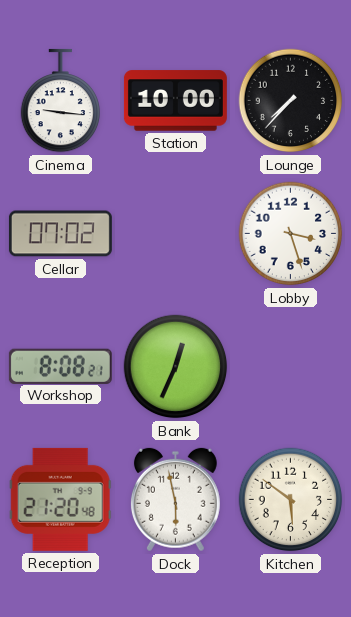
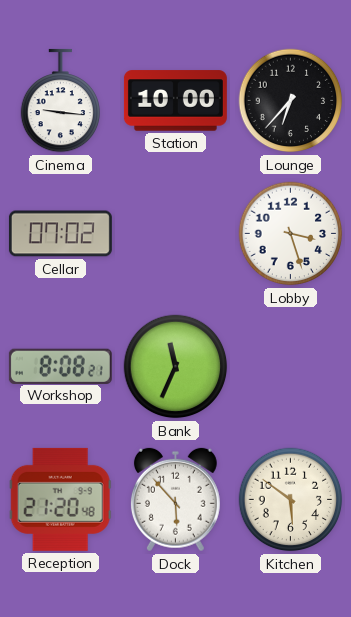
Lounge: 7:37 -> 6:37
Bank: 12:34 -> 11:34
Dock: 5:58 -> 5:53
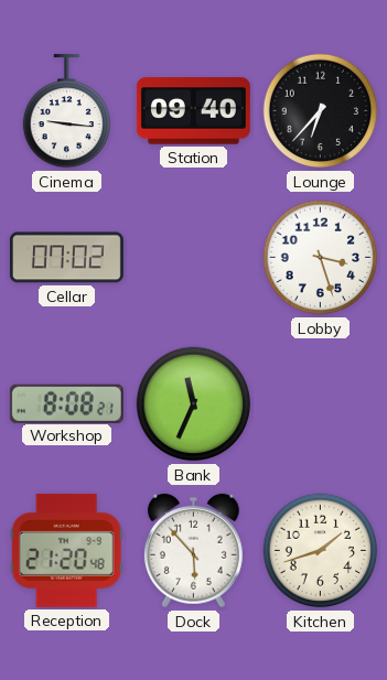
Station: 10:00 -> 09:40
Kitchen: 5:51 -> 1:42
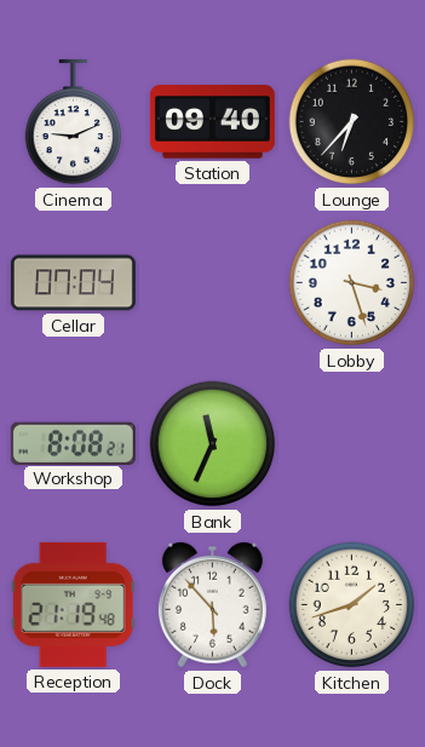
Cinema: 9:16 -> 9:11
Cellar: 07:02 -> 07:04
Reception: 21:20 -> 21:19
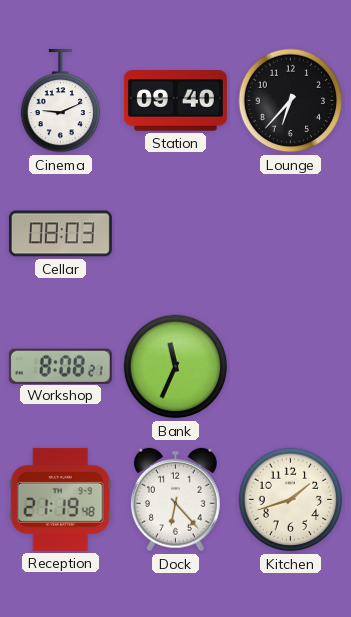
Cellar: 07:04 -> 08:03
Lobby: 3:27 -> none
Dock: 5:53 -> 6:23
